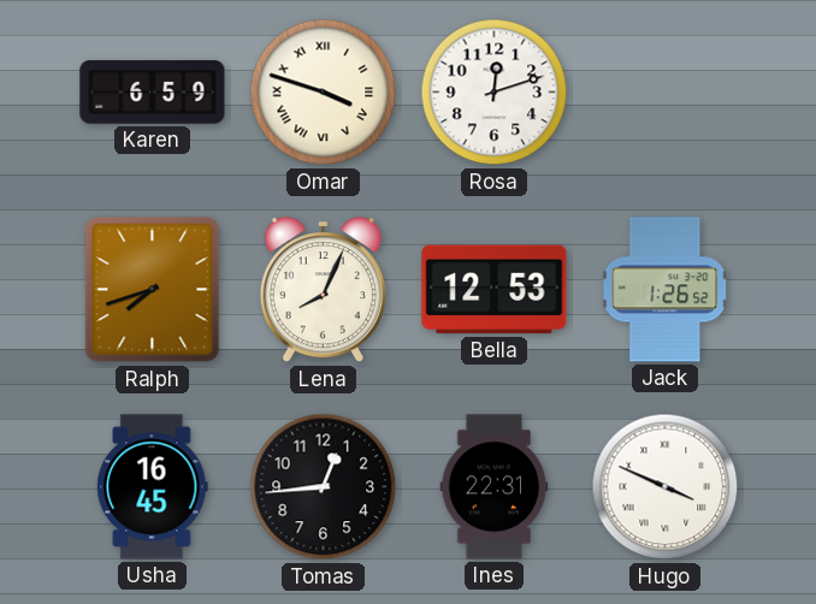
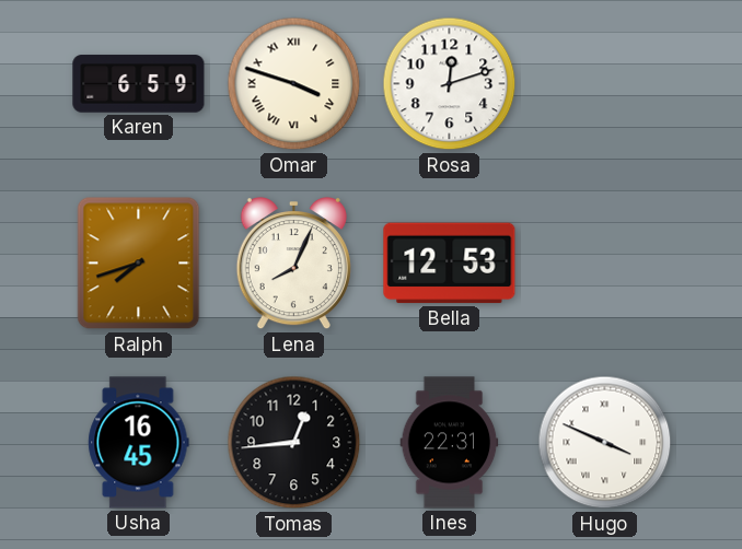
Jack: 1:26 -> none
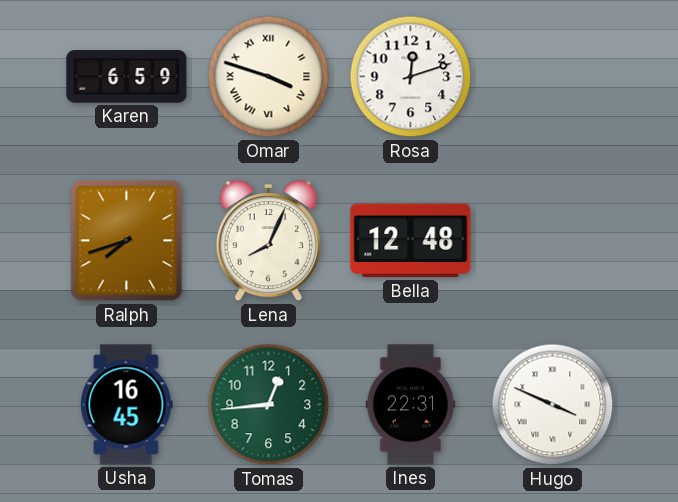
Bella: 12:53 -> 12:48
Tomas dial: black -> green
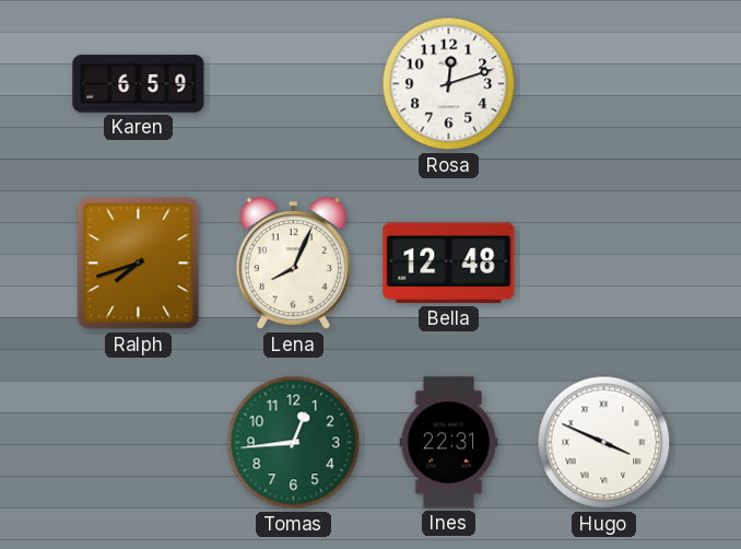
Omar: 3:48 -> none
Usha: 16:45 -> none
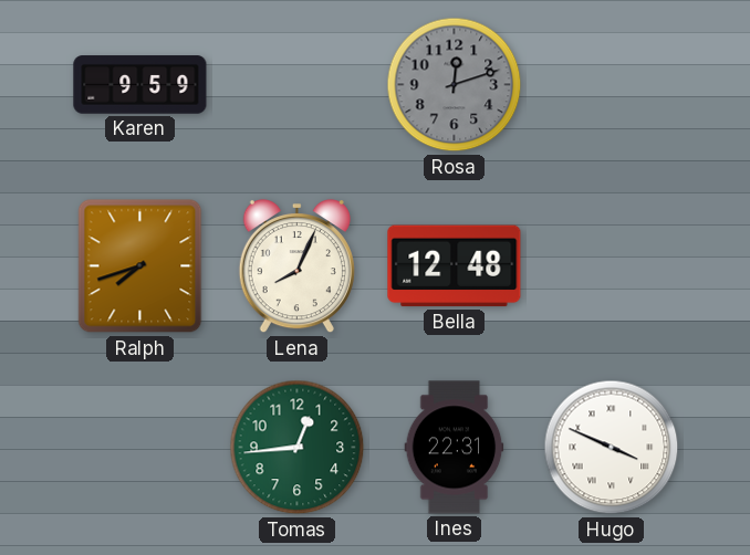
Karen: 6:59 -> 9:59
Rosa dial: white -> grey
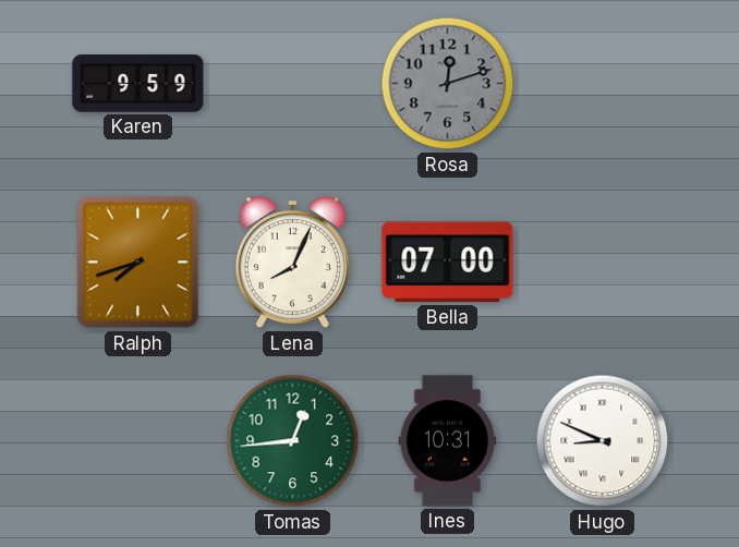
Bella: 12:48 -> 07:00
Ines: 22:31 -> 10:31
Hugo: 3:49 -> 8:49
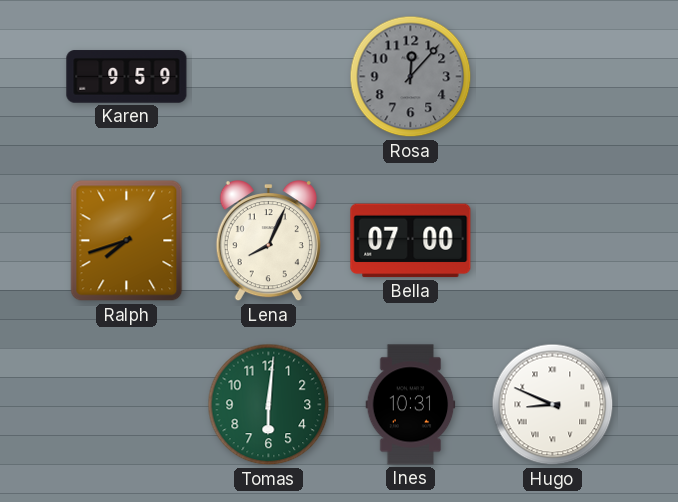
Rosa: 12:12 -> 12:07
Tomas: 12:44 -> 6:01
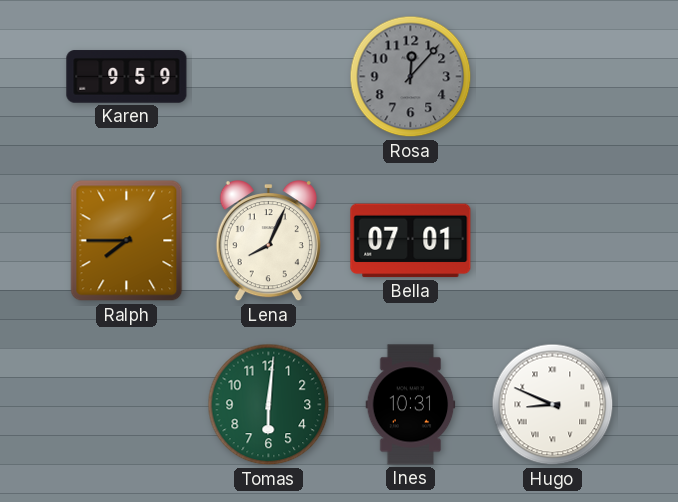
Ralph: 7:42 -> 7:45
Bella: 07:00 -> 07:01
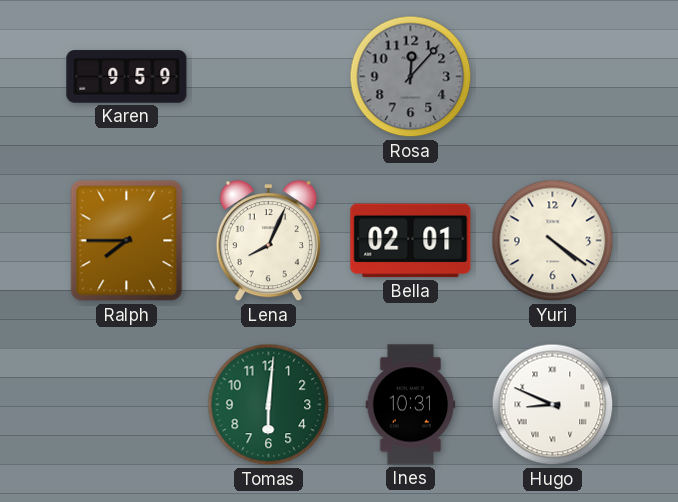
Bella: 07:01 -> 02:01
Yuri: none -> 4:21
